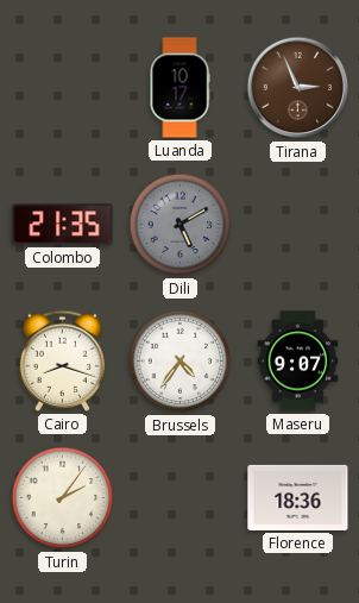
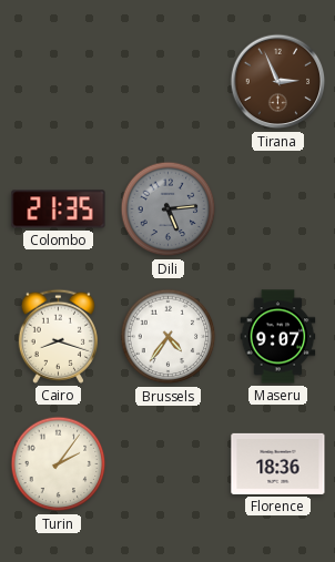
Luanda: 10:17 -> none
Dili: 5:10 -> 5:14
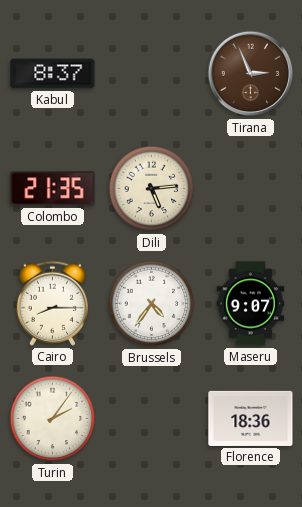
Kabul: none -> 8:37
Dili dial: grey -> cream
Cairo: 8:18 -> 8:15
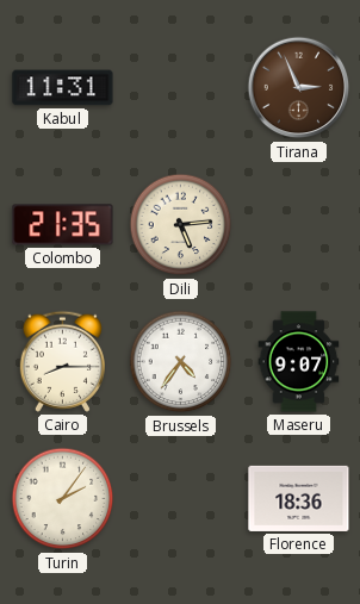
Kabul: 8:37 -> 11:31
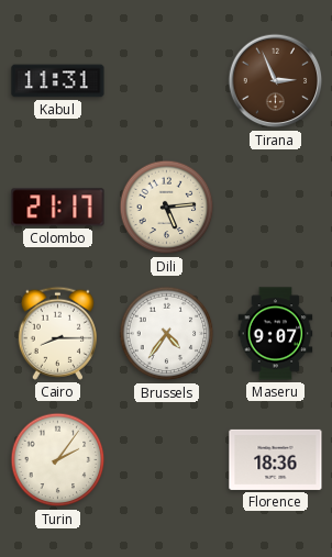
Colombo: 21:35 -> 21:17
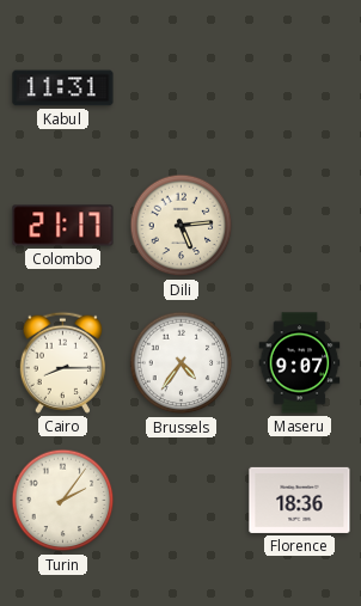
Tirana: 2:56 -> none
